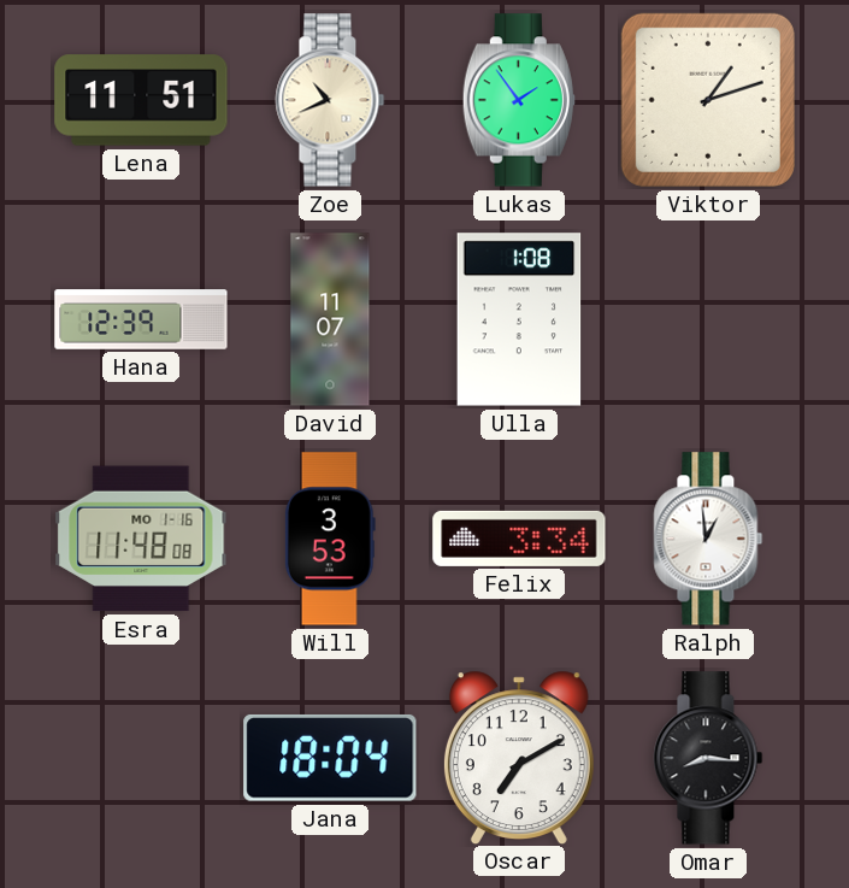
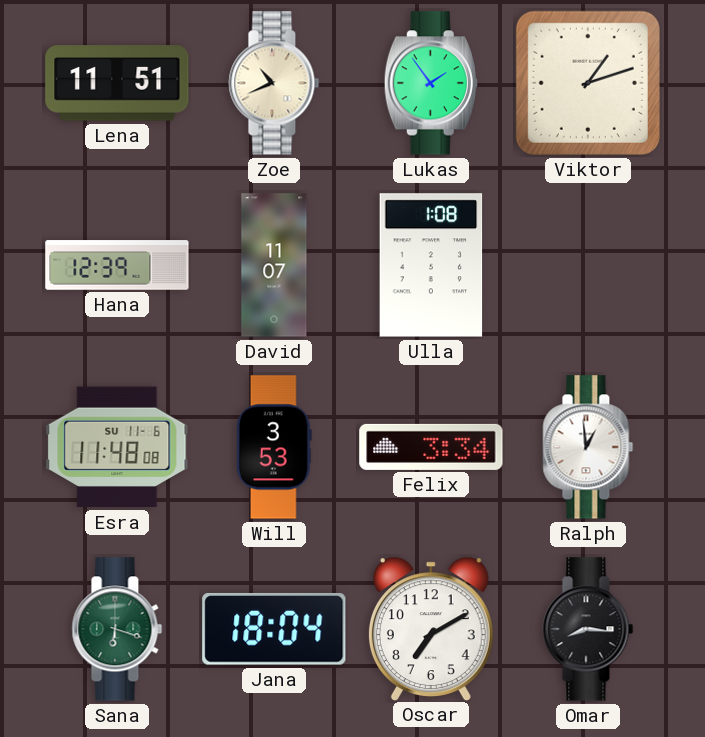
Esra date: MO 1-16 -> SU 11-6
Sana: none -> 6:18
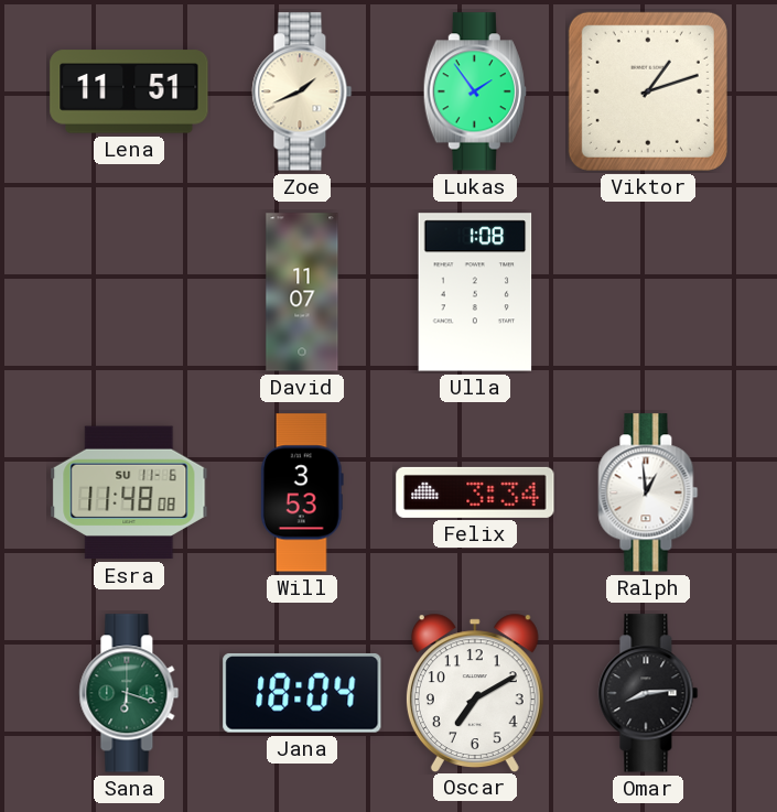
Zoe: 10:41 -> 1:41
Hana: 12:39 -> none
Omar: 8:16 -> 8:14
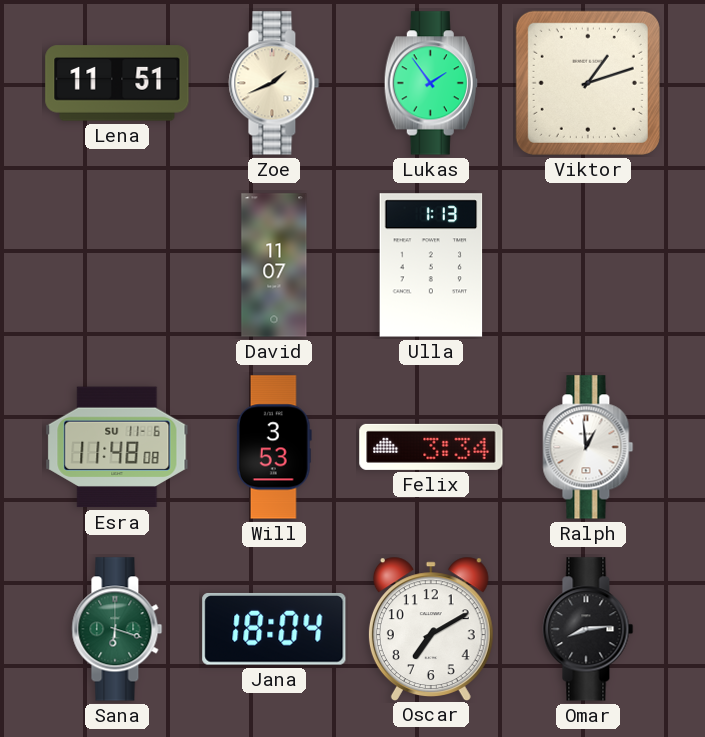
Ulla: 1:08 -> 1:13
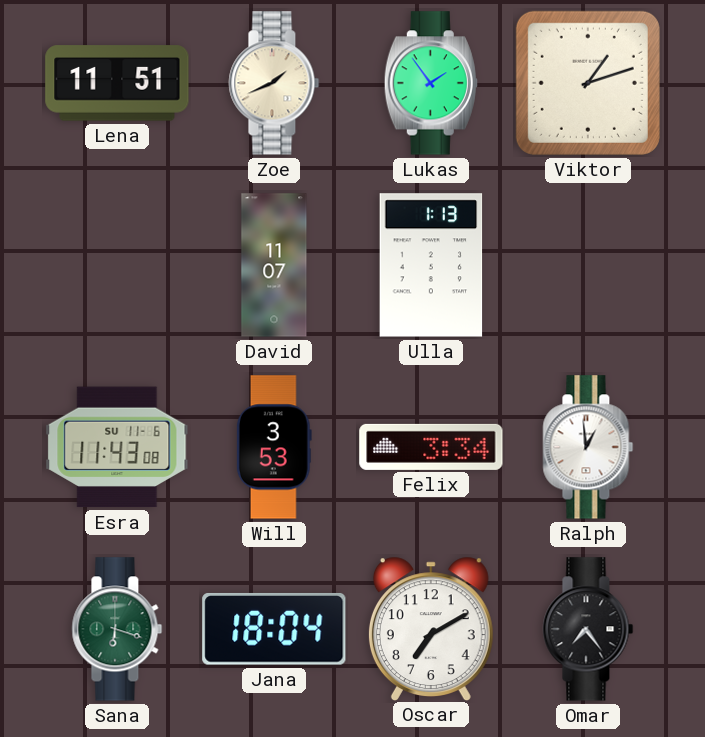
Esra: 11:48 -> 11:43
Omar: 8:14 -> 7:24
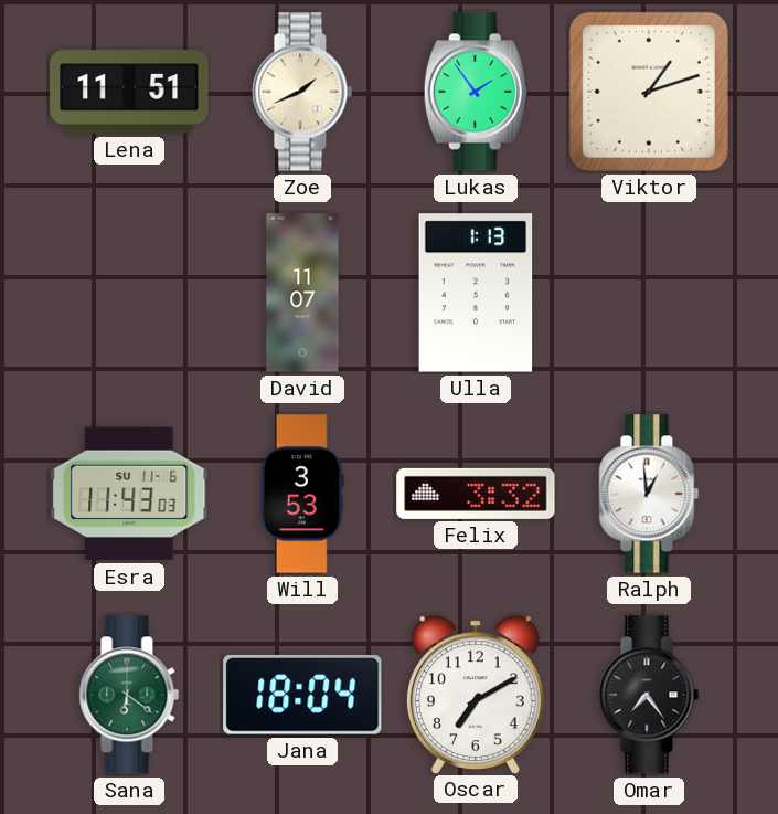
Esra: 11:43:08 -> 11:43:03
Felix: 3:34 -> 3:32
Sana: 6:18 -> 6:21
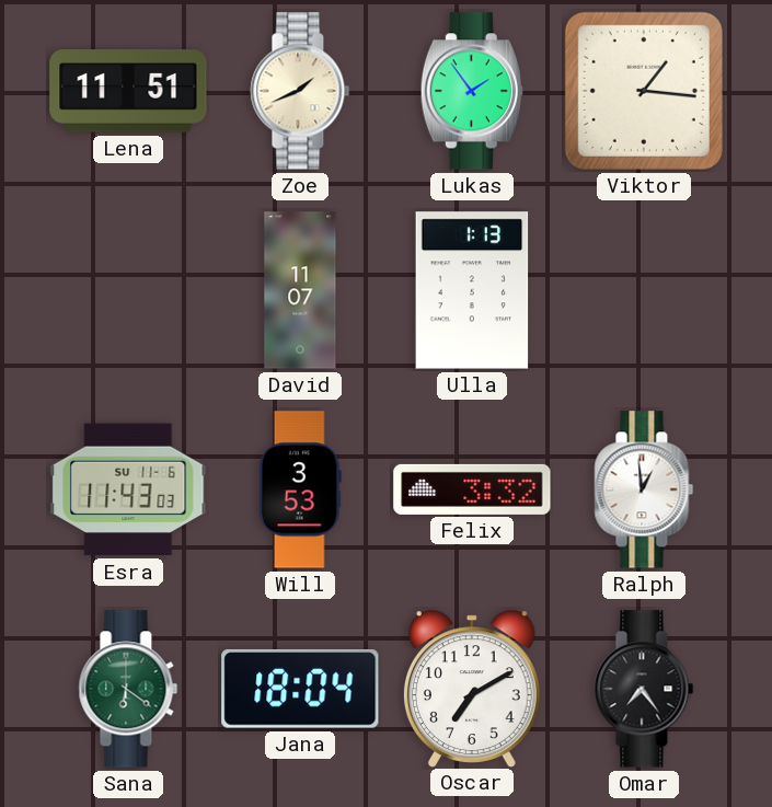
Viktor: 1:12 -> 1:16
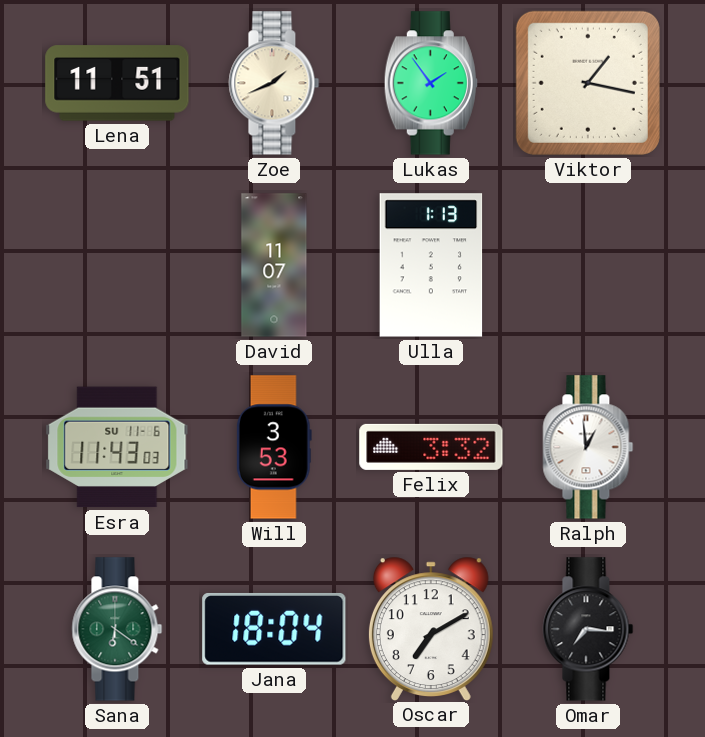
Viktor: 1:16 -> 1:17
Omar: 7:24 -> 7:16
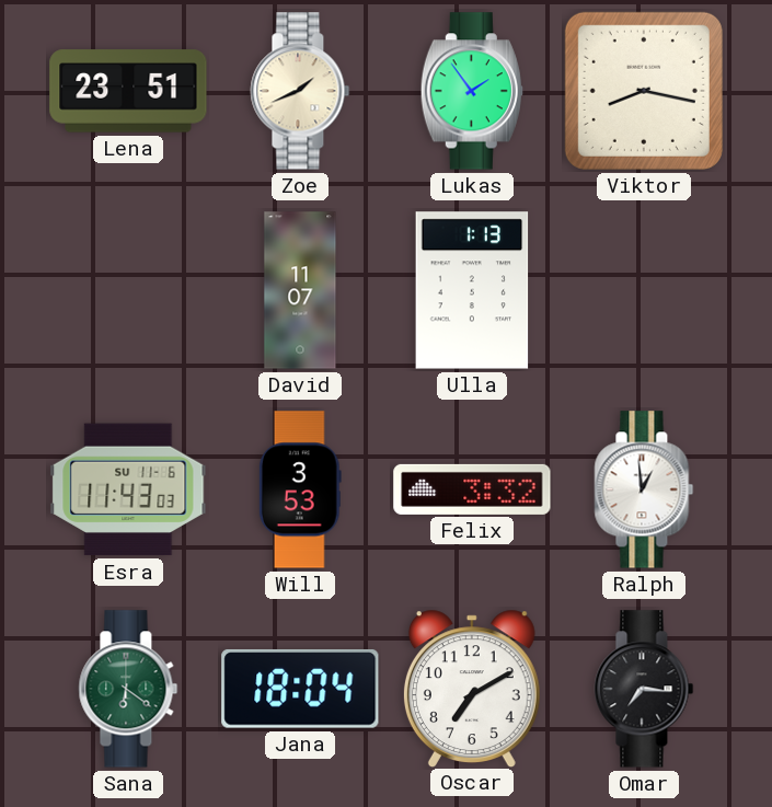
Lena: 11:51 -> 23:51
Viktor: 1:17 -> 8:17
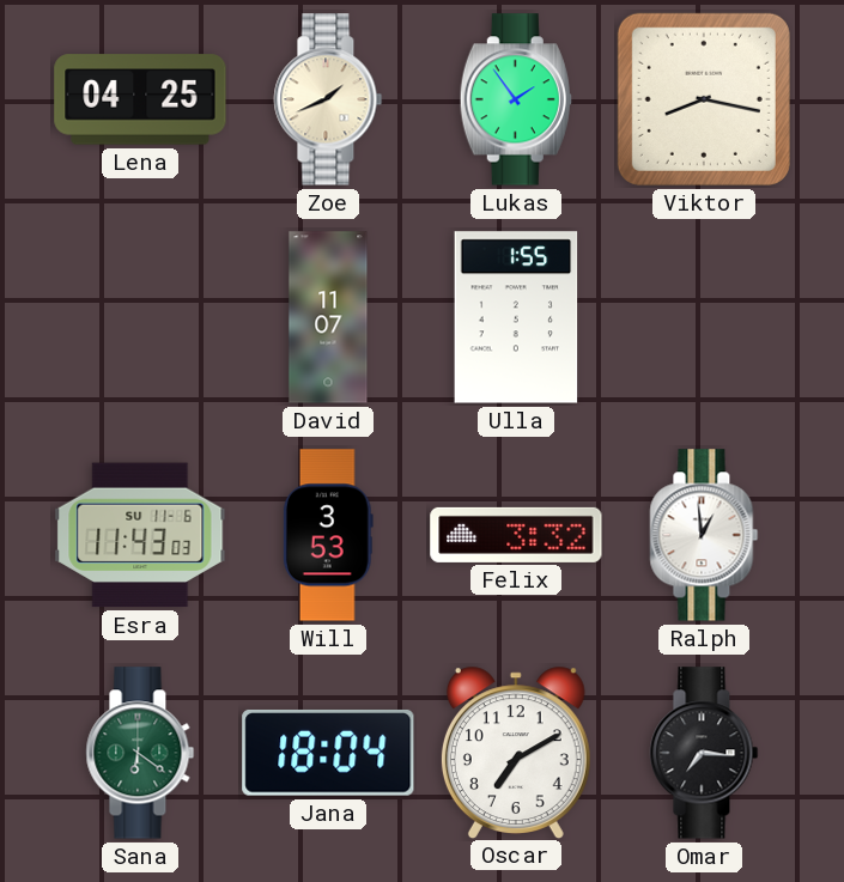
Lena: 23:51 -> 04:25
Ulla: 1:13 -> 1:55
